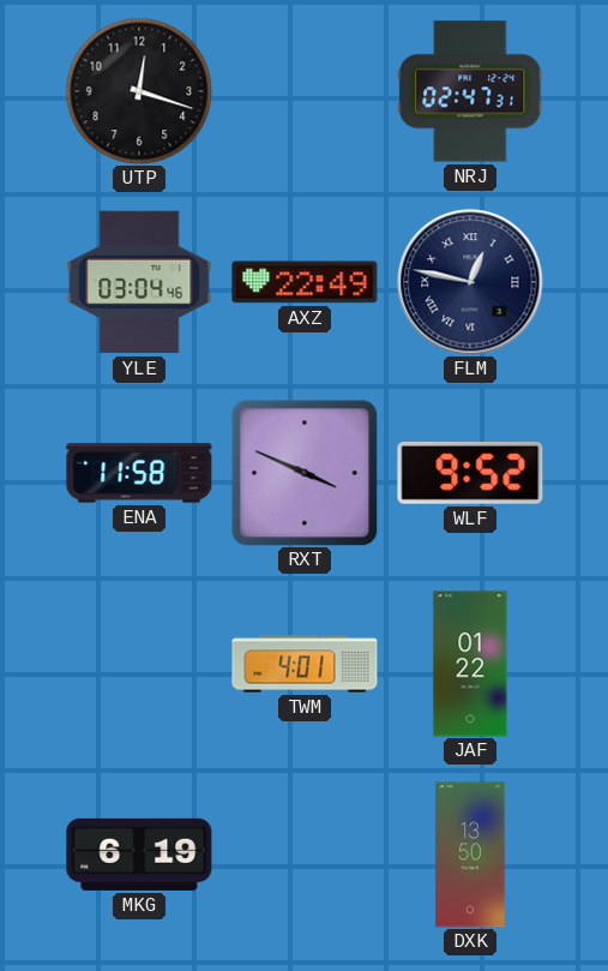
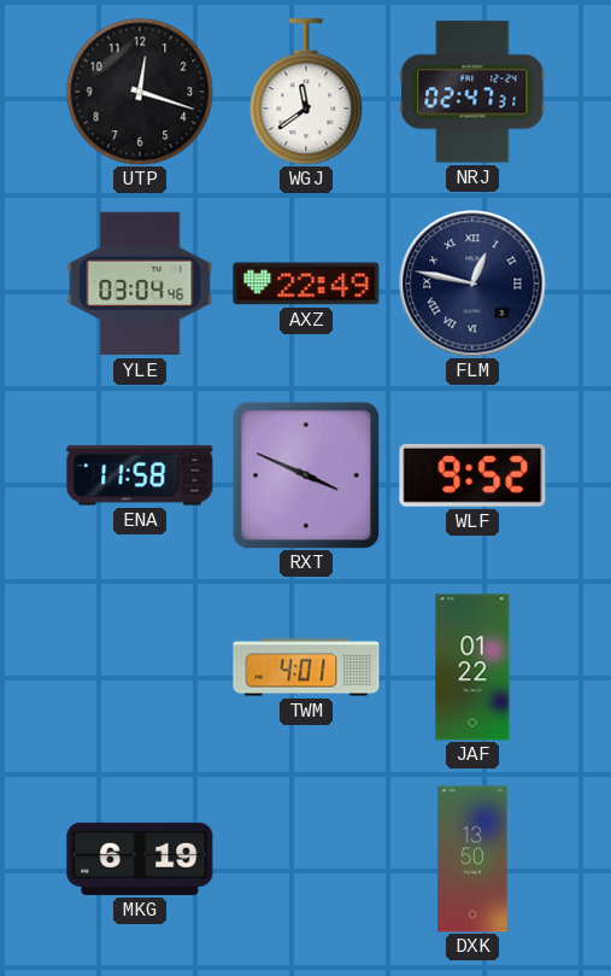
WGJ: none -> 11:39
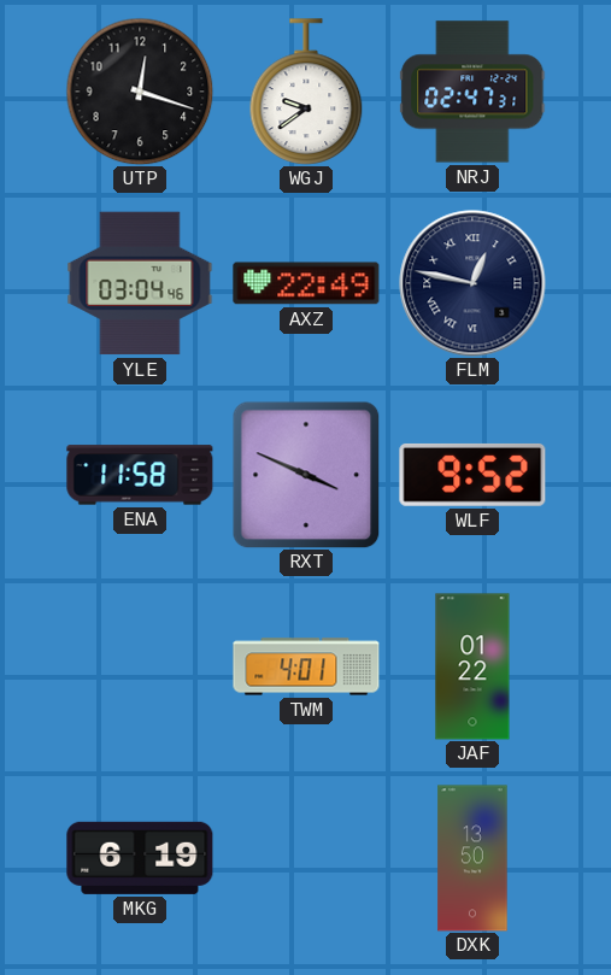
WGJ: 11:39 -> 9:39
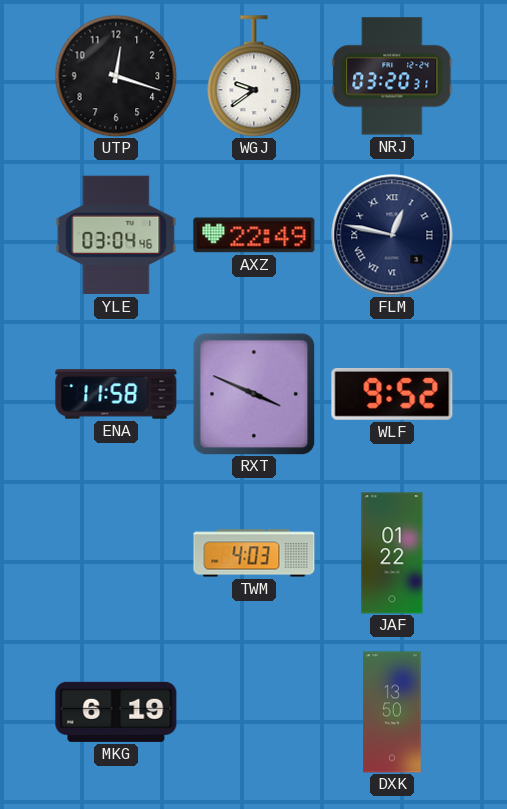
NRJ: 02:47 -> 03:20
TWM: 4:01 -> 4:03
